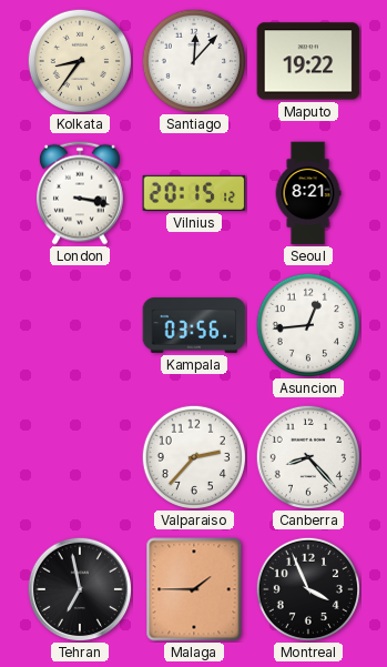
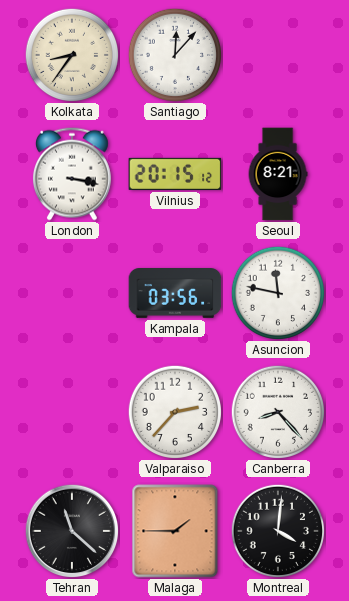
Maputo: 19:22 -> none
Asuncion: 12:44 -> 11:47
Tehran: 6:58 -> 11:22
Montreal: 3:56 -> 4:01
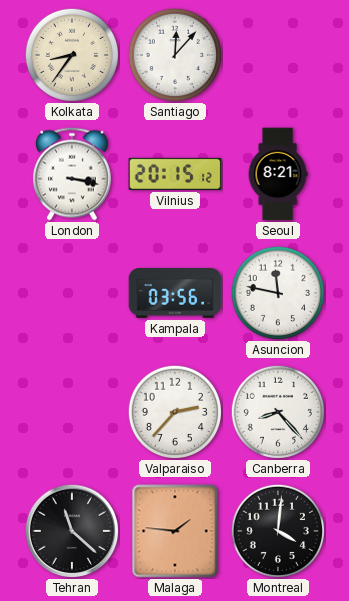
Malaga: 1:45 -> 1:46
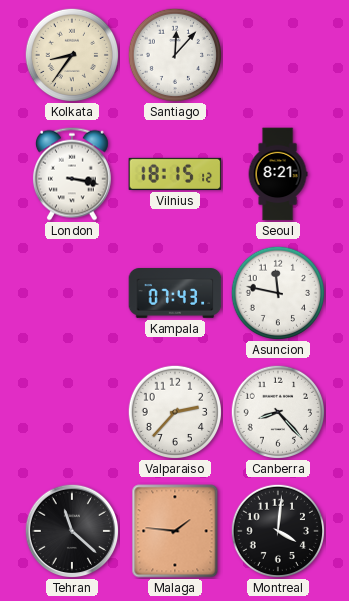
Vilnius: 20:15 -> 18:15
Kampala: 03:56 -> 07:43
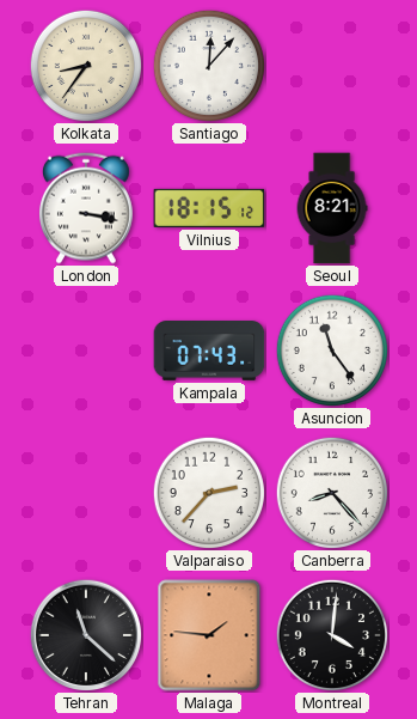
Asuncion: 11:47 -> 11:24
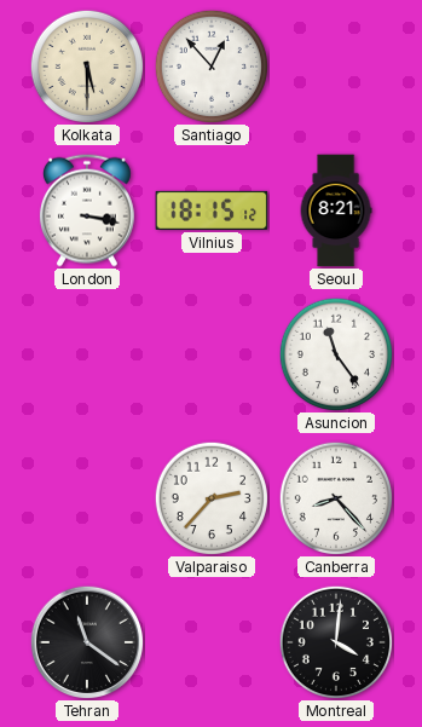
Kolkata: 8:36 -> 5:30
Santiago: 12:07 -> 12:53
Kampala: 07:43 -> none
Tehran: 11:22 -> 11:21
Malaga: 1:46 -> none
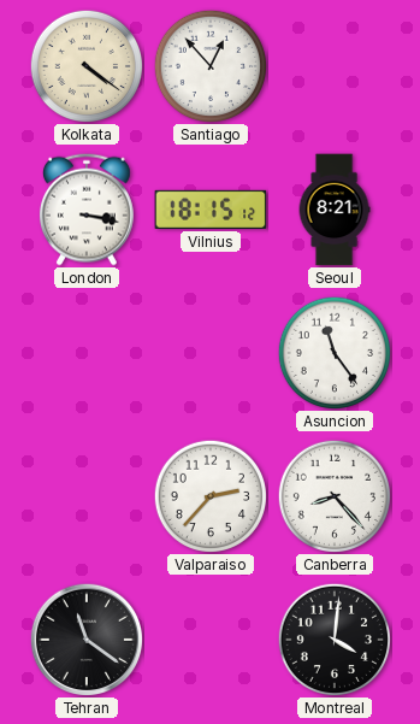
Kolkata: 5:30 -> 4:21
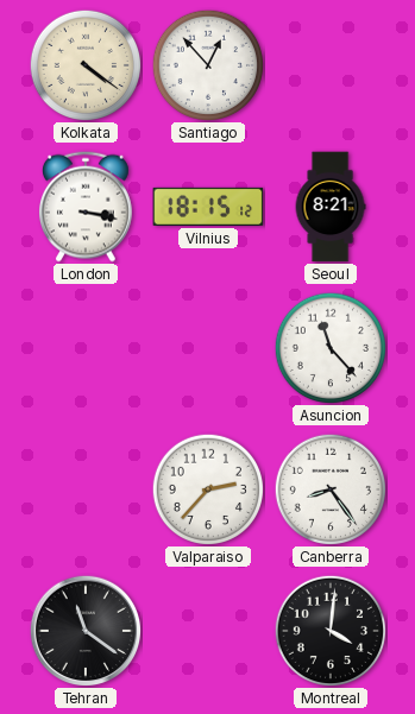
Asuncion: 11:24 -> 11:23
Canberra: 8:23 -> 8:24
